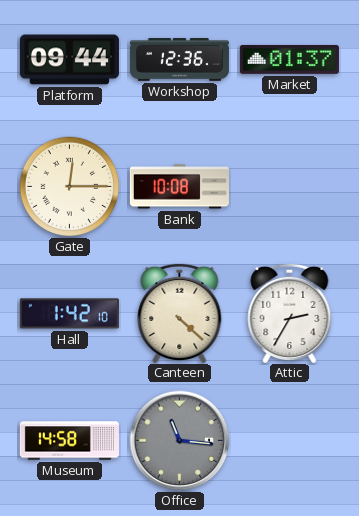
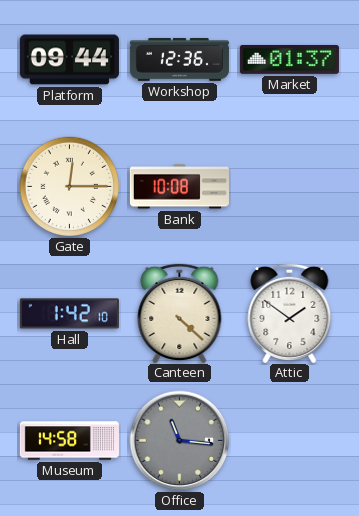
Attic: 2:35 -> 1:51
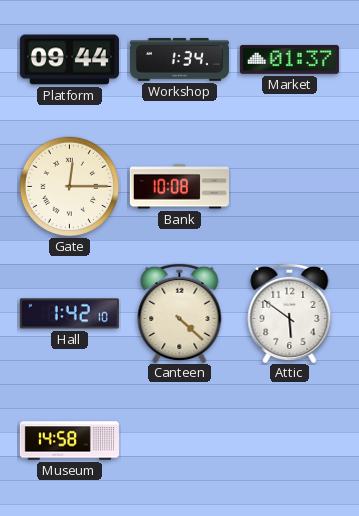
Workshop: 12:36 -> 1:34
Attic: 1:51 -> 5:51
Office: 11:16 -> none
